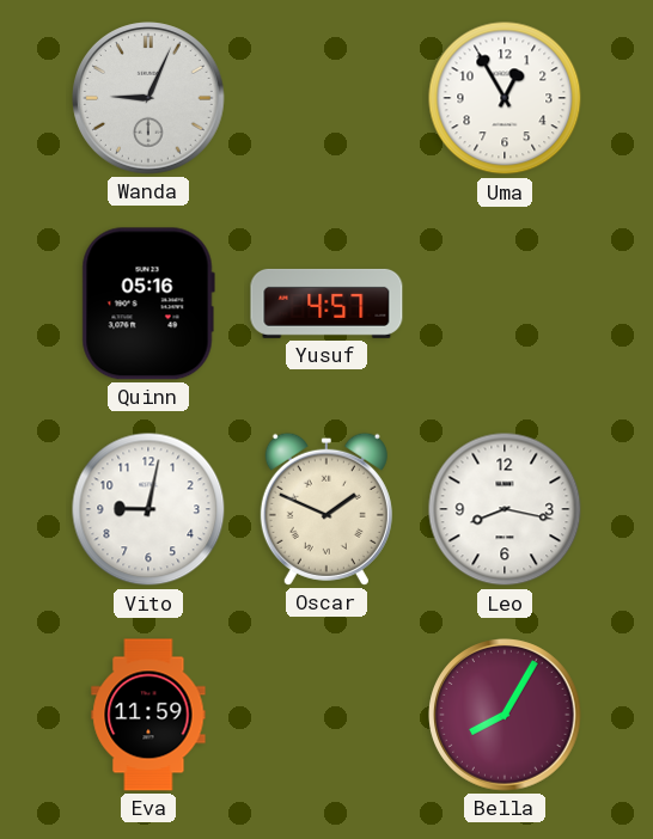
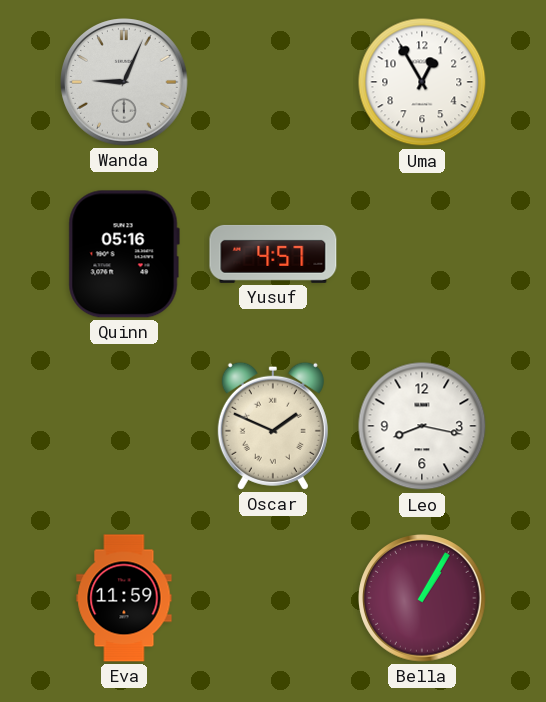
Vito: 9:02 -> none
Bella: 8:05 -> 1:05
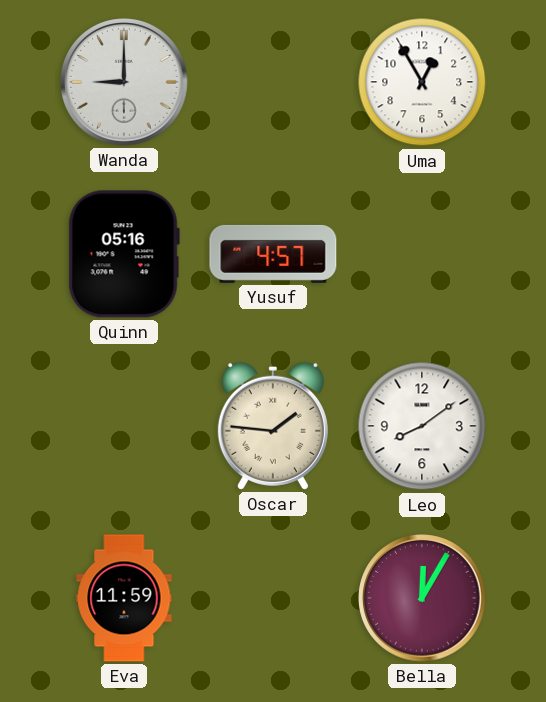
Wanda: 9:04 -> 9:00
Oscar: 1:49 -> 1:46
Leo: 8:17 -> 8:09
Bella: 1:05 -> 12:05
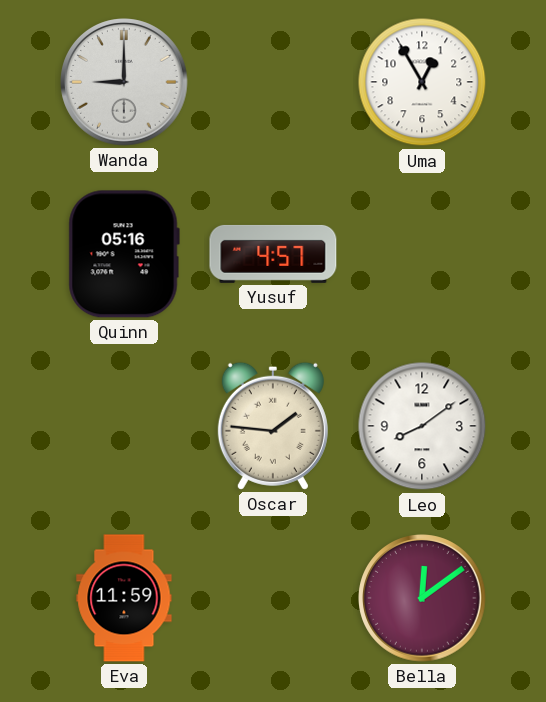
Bella: 12:05 -> 12:09
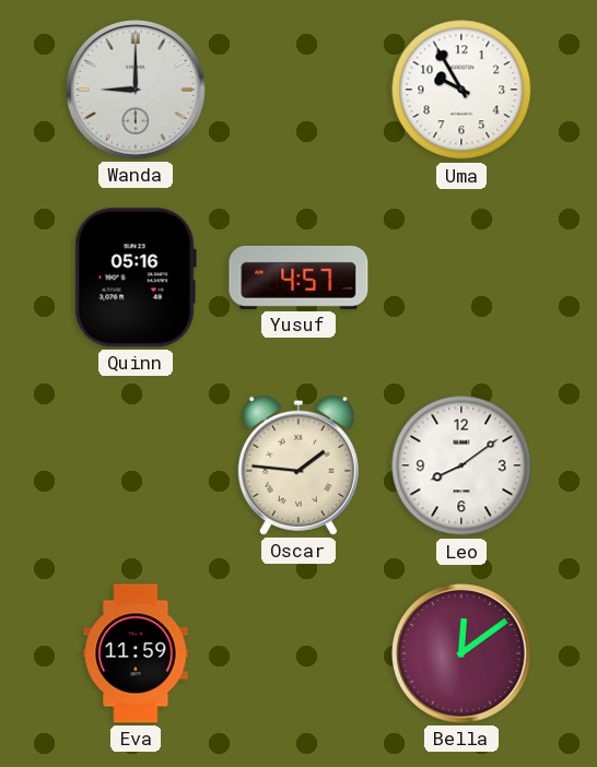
Uma: 12:55 -> 9:55
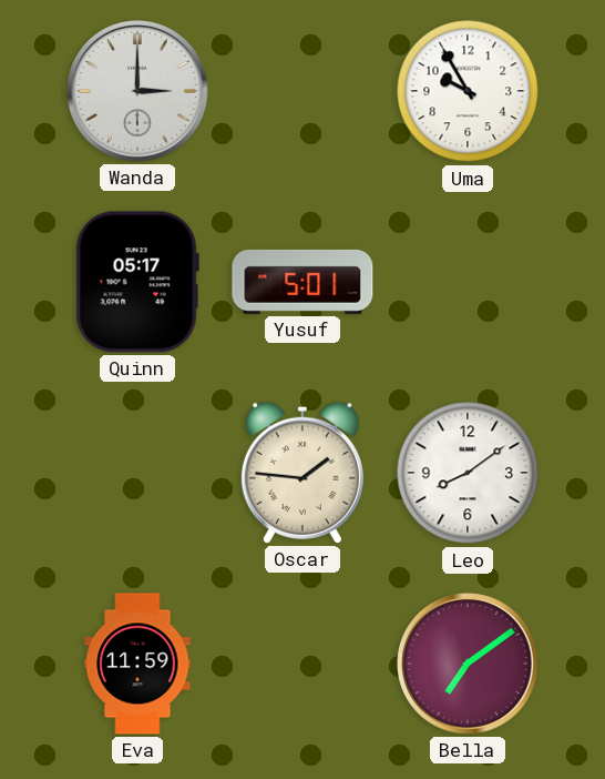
Wanda: 9:00 -> 3:00
Quinn: 05:16 -> 05:17
Yusuf: 4:57 -> 5:01
Bella: 12:09 -> 7:09
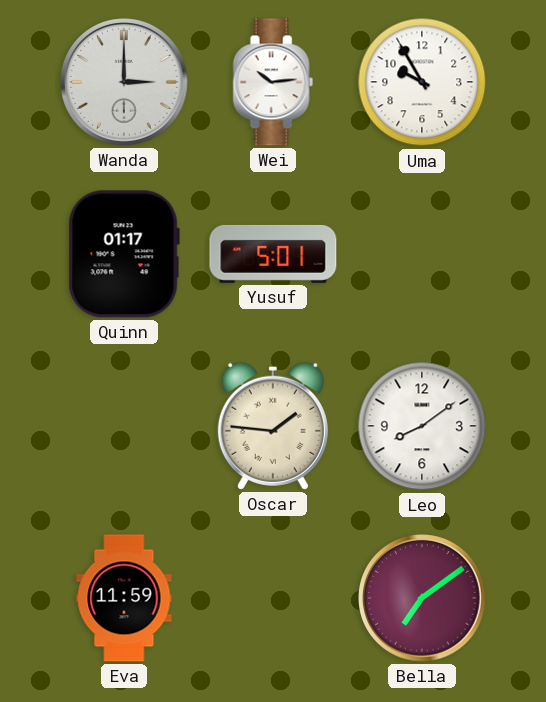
Wei: none -> 10:14
Quinn: 05:17 -> 01:17
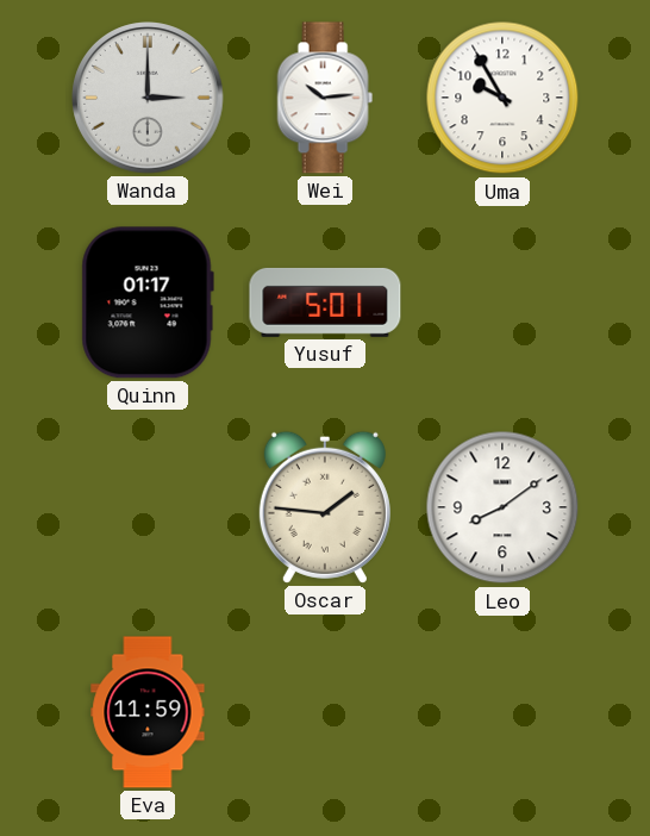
Bella: 7:09 -> none
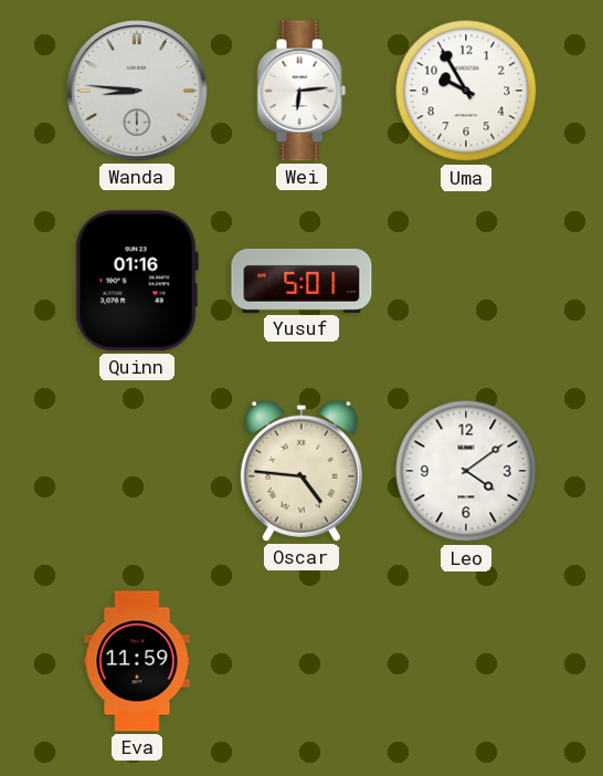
Wanda: 3:00 -> 8:46
Wei: 10:14 -> 6:14
Quinn: 01:17 -> 01:16
Oscar: 1:46 -> 4:46
Leo: 8:09 -> 4:09
